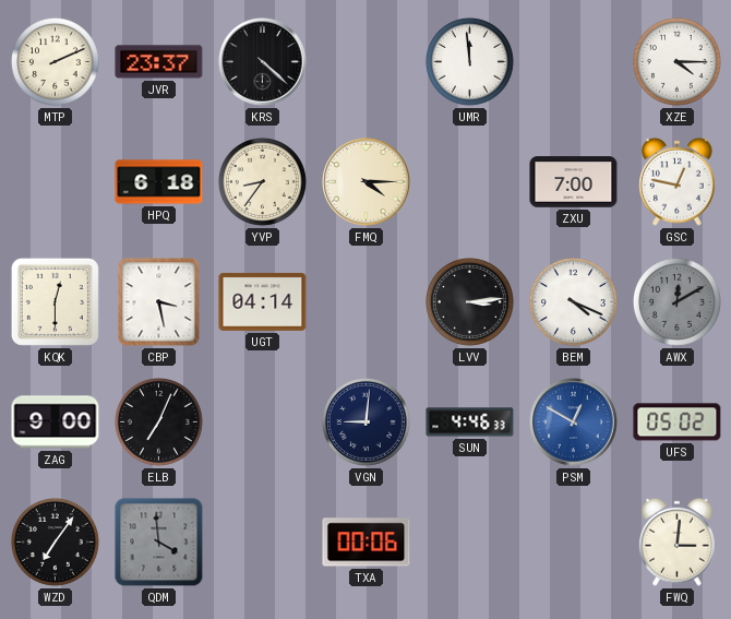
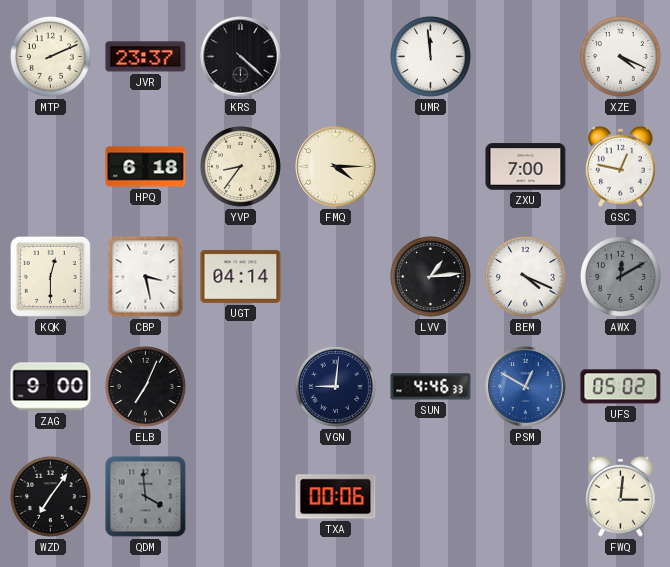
XZE: 4:15 -> 4:19
LVV: 3:14 -> 1:14
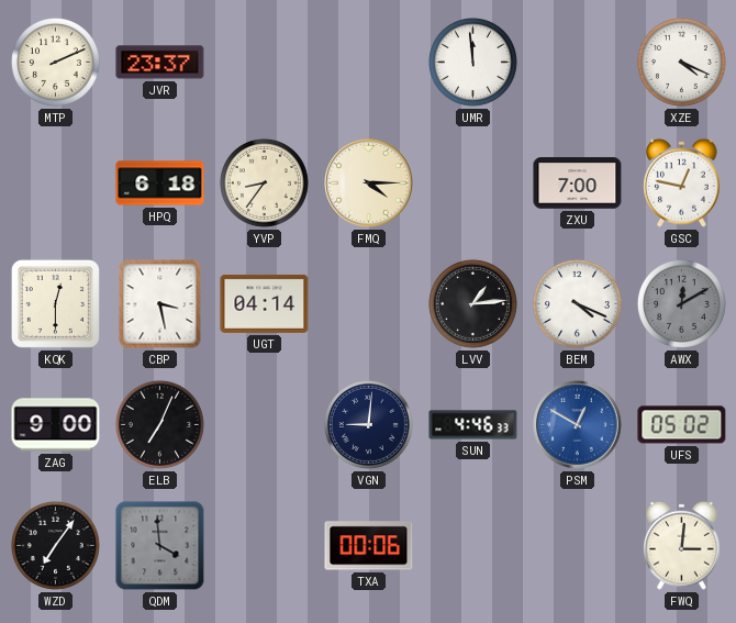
KRS: 4:22 -> none
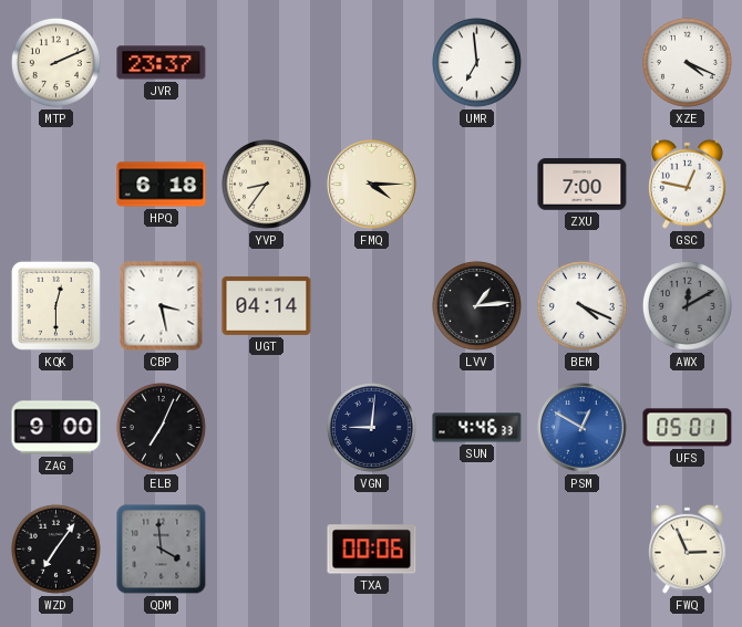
UMR: 11:59 -> 6:59
UFS: 05:02 -> 05:01
FWQ: 3:01 -> 2:56
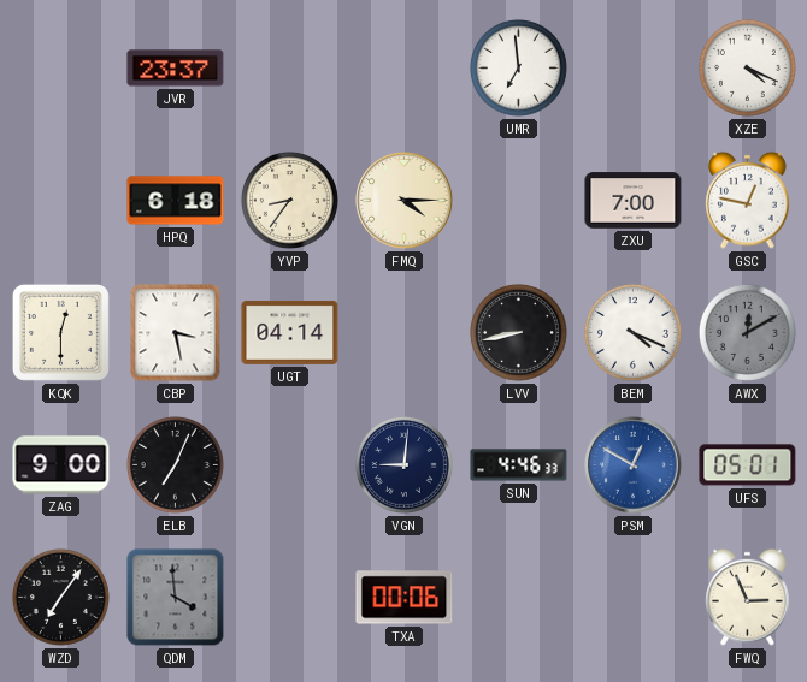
MTP: 2:11 -> none
LVV: 1:14 -> 8:43
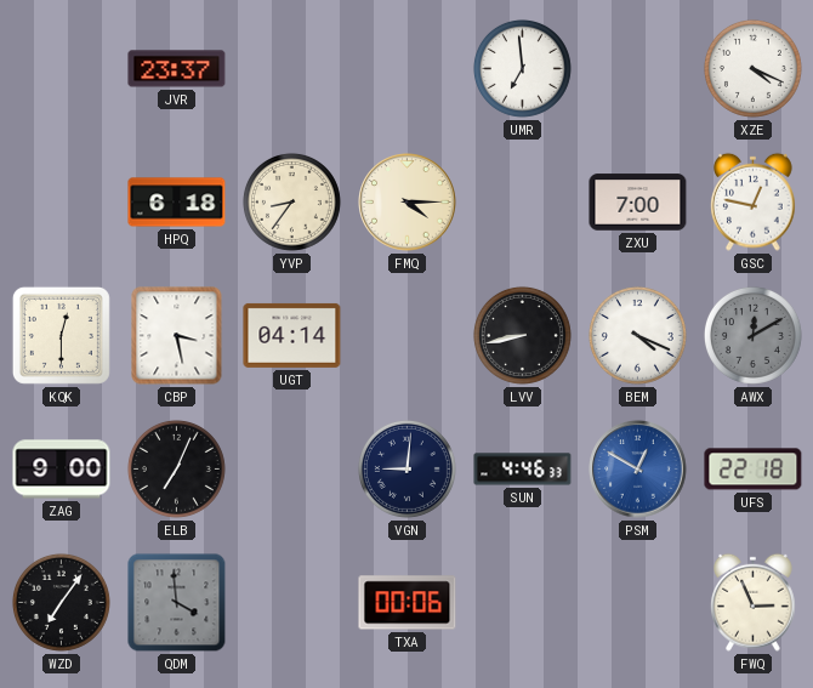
UFS: 05:01 -> 22:18
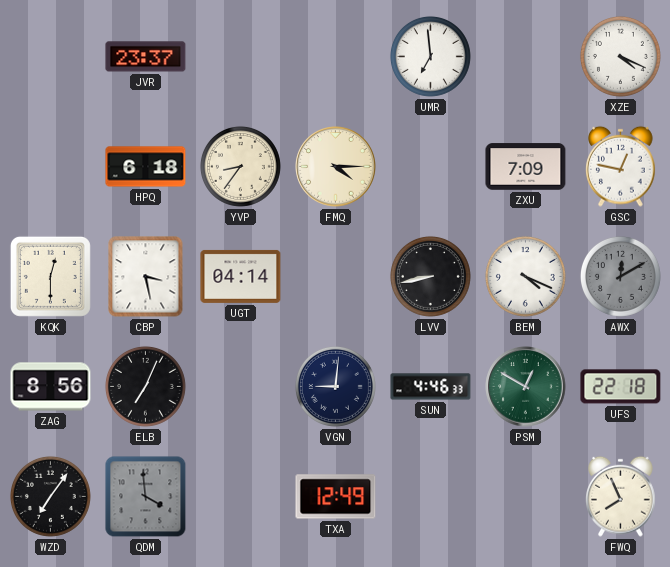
ZXU: 7:00 -> 7:09
ZAG: 9:00 -> 8:56
PSM dial: blue -> green
TXA: 00:06 -> 12:49
FWQ: 2:56 -> 7:56
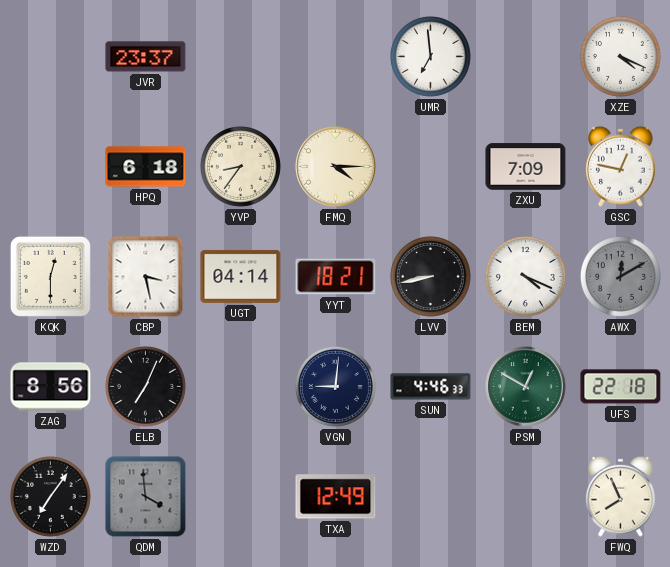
YYT: none -> 18:21
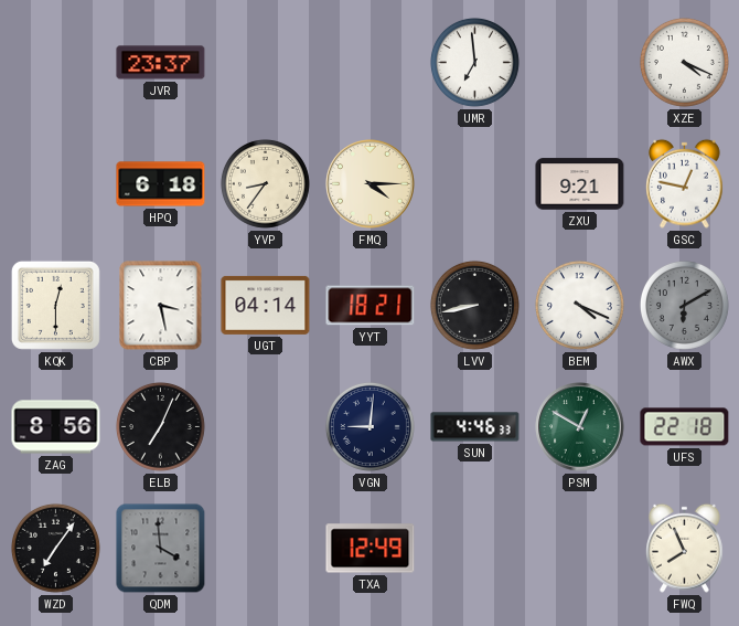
ZXU: 7:09 -> 9:21
AWX: 12:10 -> 6:10
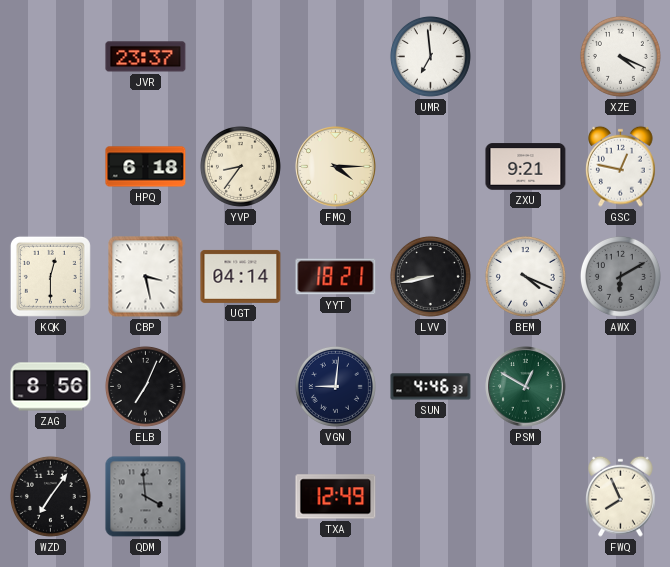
UFS: 22:18 -> none
